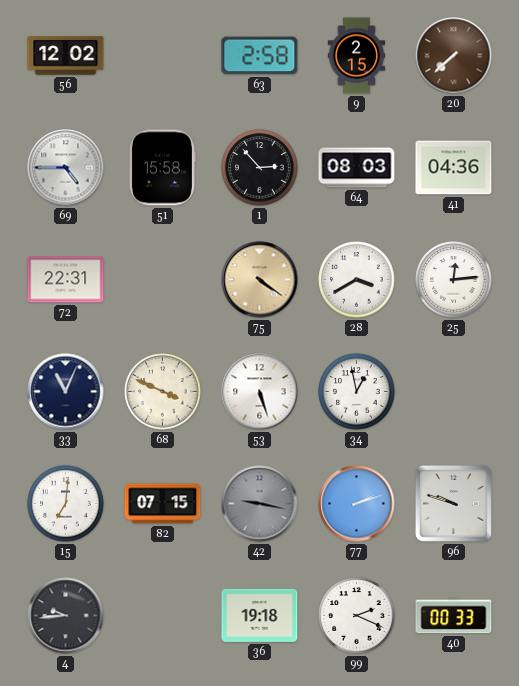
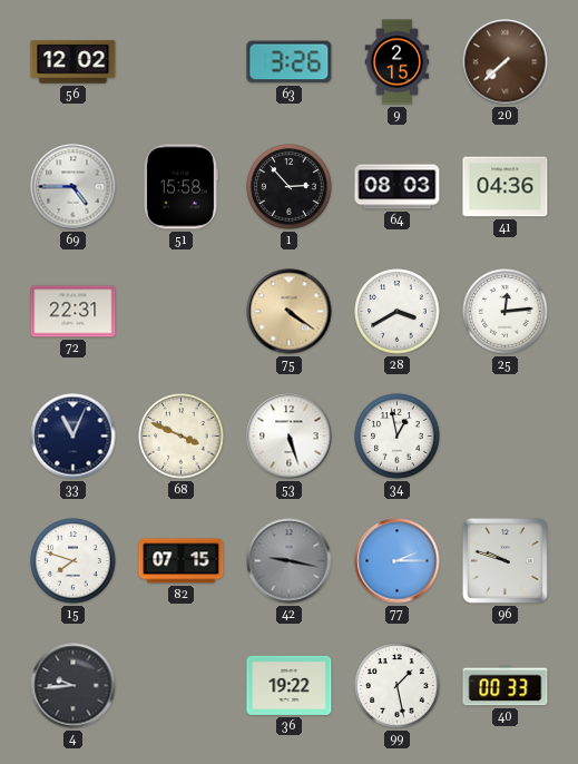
63: 2:58 -> 3:26
15: 7:01 -> 7:48
77: 2:12 -> 2:15
36: 19:18 -> 19:22
99: 2:19 -> 1:28
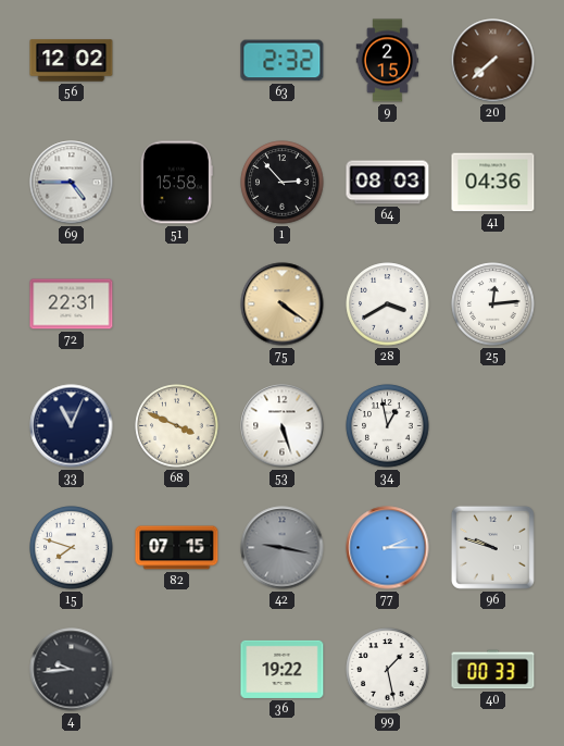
63: 3:26 -> 2:32
